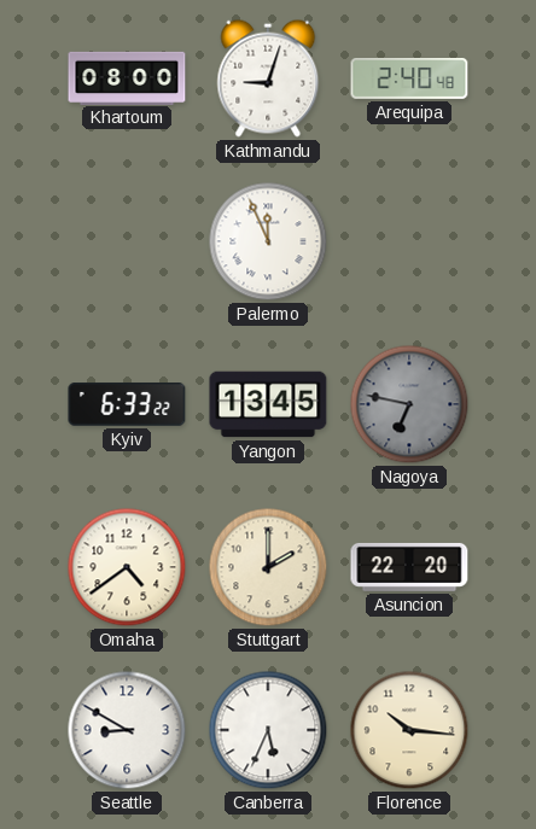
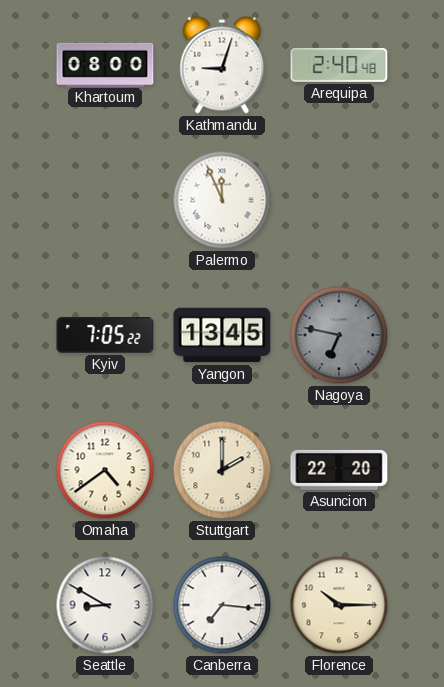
Kyiv: 6:33 -> 7:05
Canberra: 5:34 -> 7:16
Florence: 10:16 -> 10:15
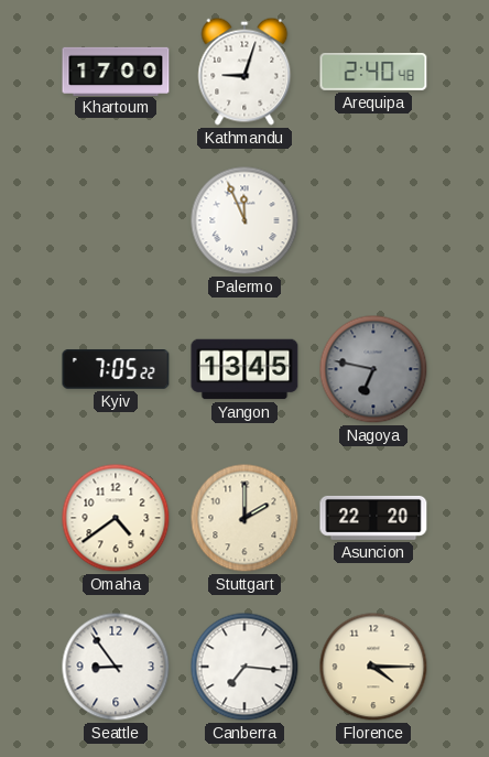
Khartoum: 08:00 -> 17:00
Seattle: 8:50 -> 8:54
Florence: 10:15 -> 4:15
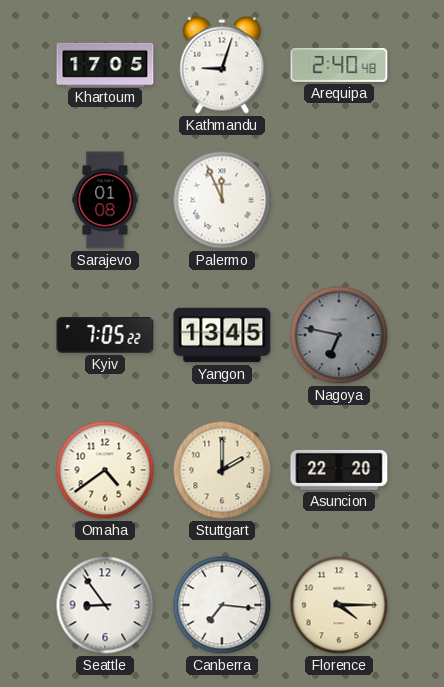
Khartoum: 17:00 -> 17:05
Sarajevo: none -> 01:08
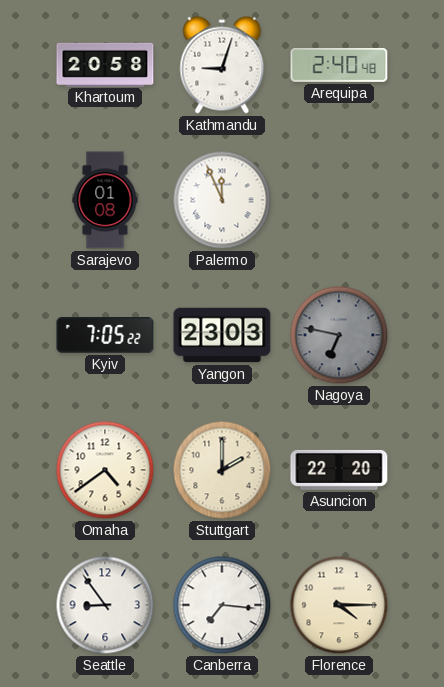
Khartoum: 17:05 -> 20:58
Yangon: 13:45 -> 23:03
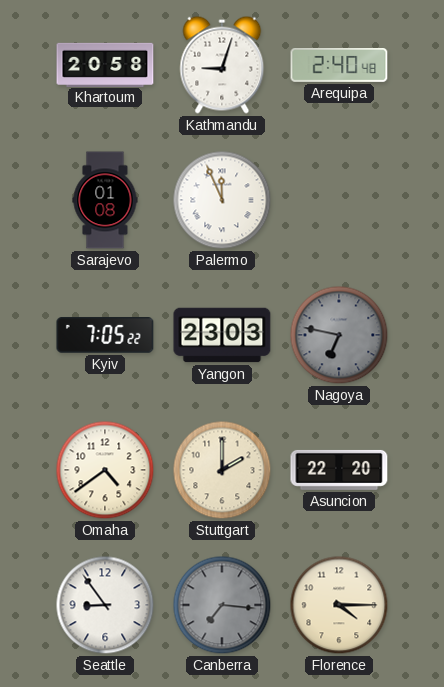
Canberra dial: white -> grey
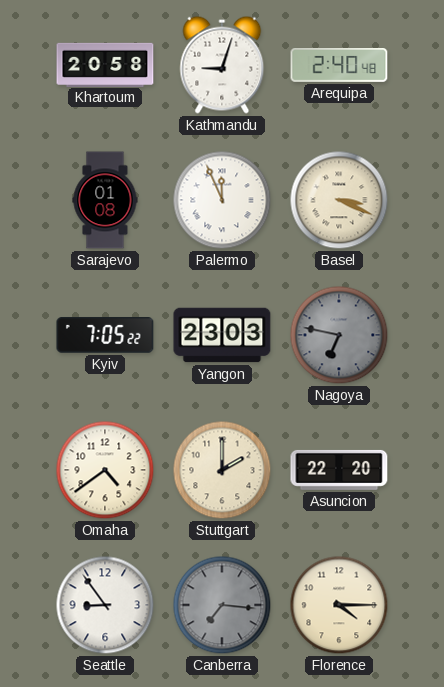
Basel: none -> 3:19
